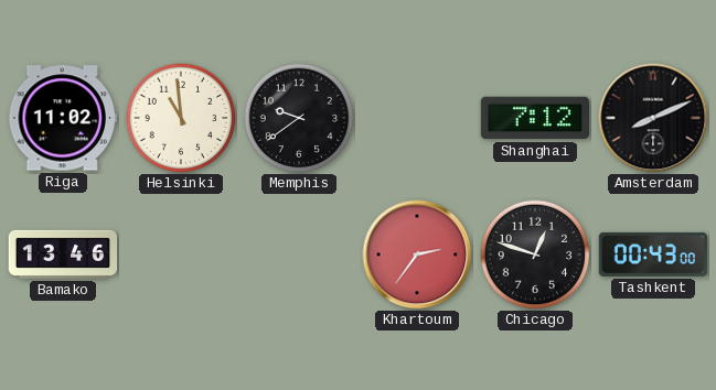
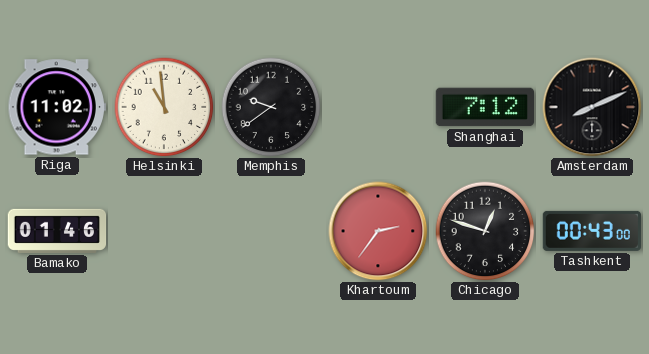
Bamako: 13:46 -> 01:46
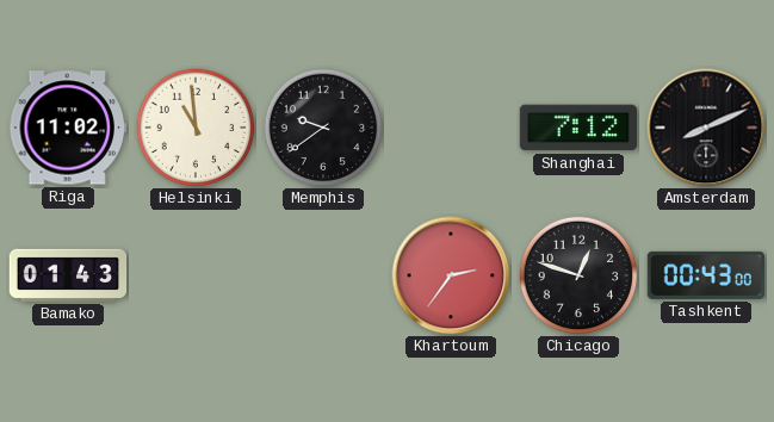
Bamako: 01:46 -> 01:43
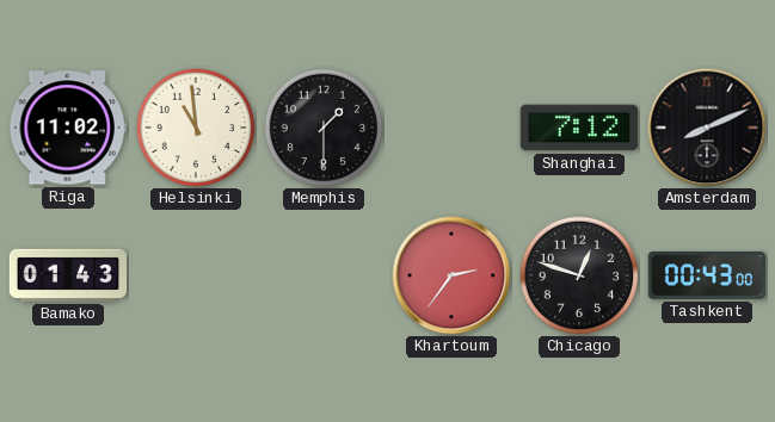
Memphis: 9:39 -> 1:30
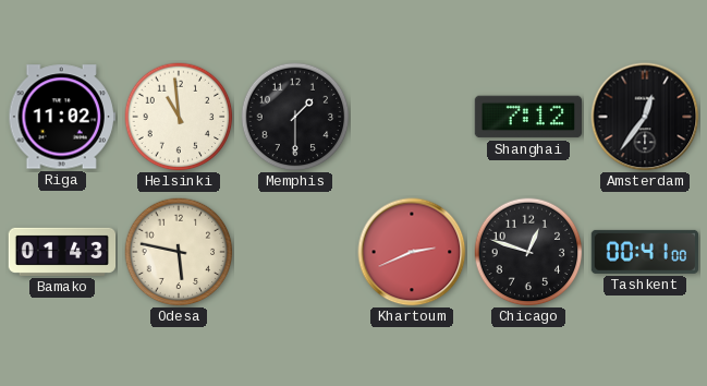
Amsterdam: 8:11 -> 12:36
Odesa: none -> 5:47
Khartoum: 2:36 -> 2:41
Tashkent: 00:43 -> 00:41
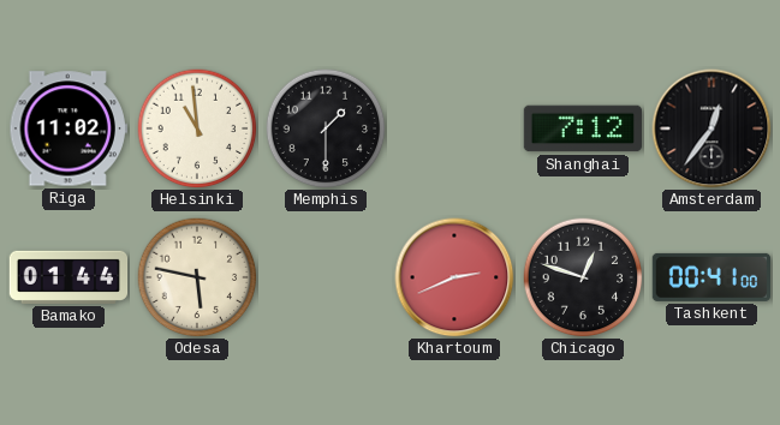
Bamako: 01:43 -> 01:44
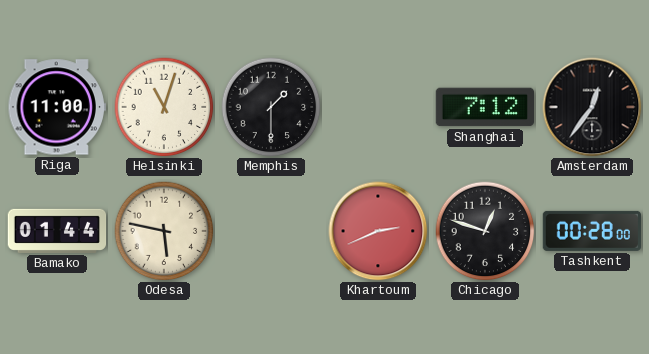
Riga: 11:02 -> 11:00
Helsinki: 10:59 -> 11:03
Tashkent: 00:41 -> 00:28
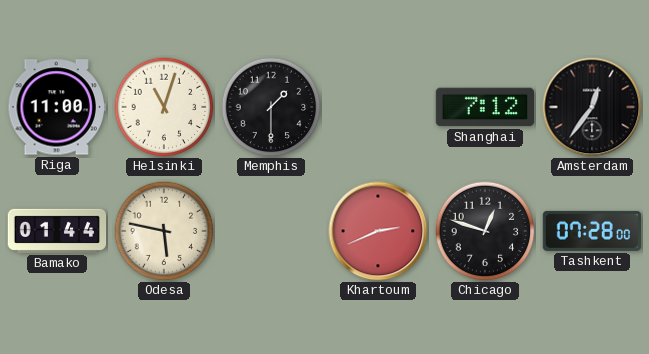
Tashkent: 00:28 -> 07:28
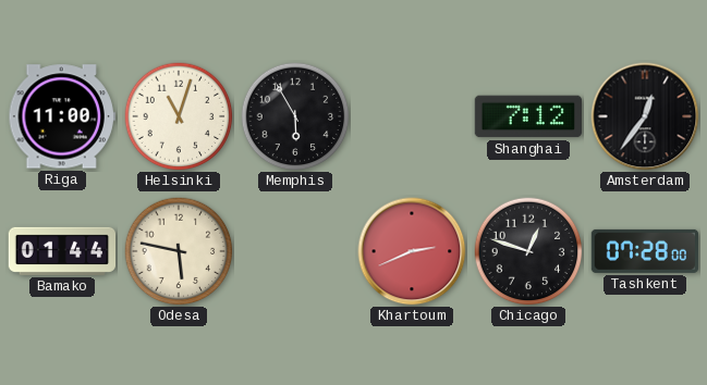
Memphis: 1:30 -> 5:55
